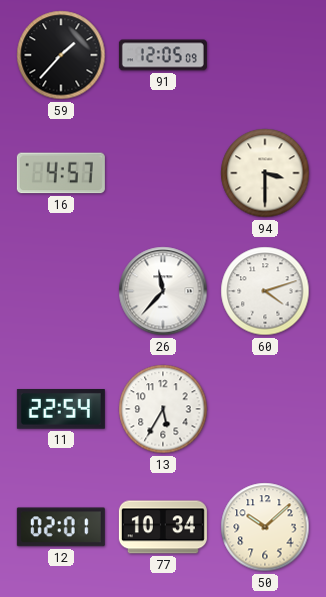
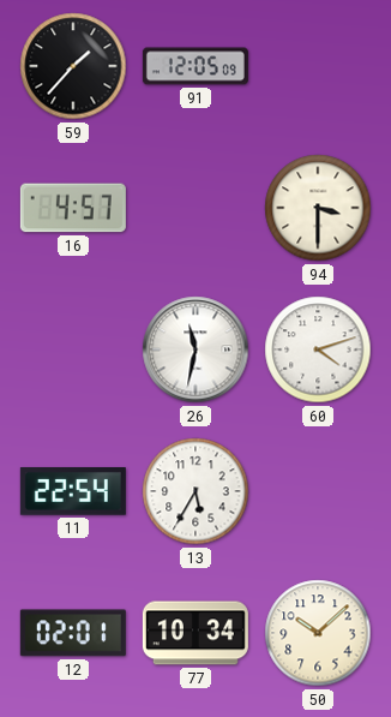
26: 11:37 -> 11:32
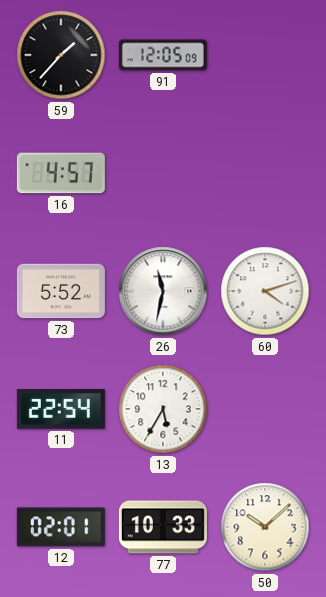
94: 3:30 -> none
73: none -> 5:52
77: 10:34 -> 10:33
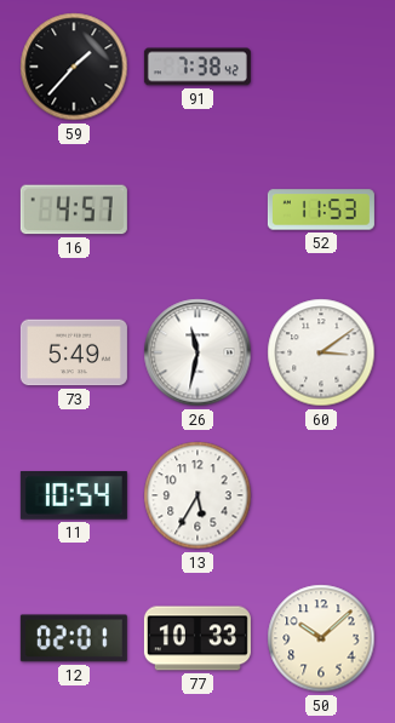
91: 12:05 -> 7:38
52: none -> 11:53
73: 5:52 -> 5:49
60: 4:12 -> 3:09
11: 22:54 -> 10:54
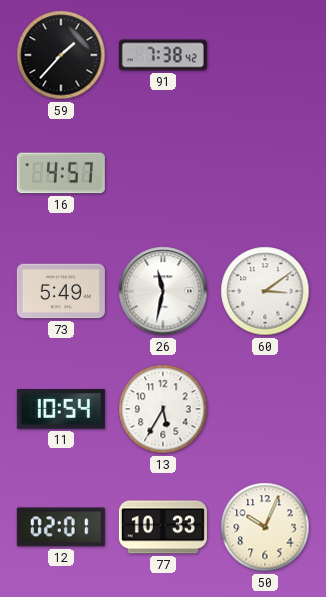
52: 11:53 -> none
50: 10:08 -> 10:04
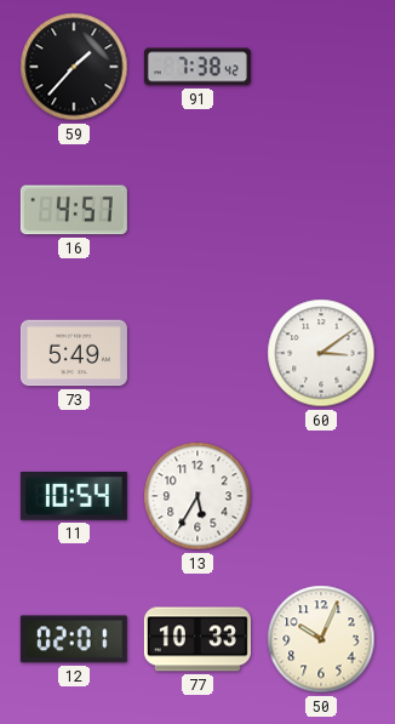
26: 11:32 -> none
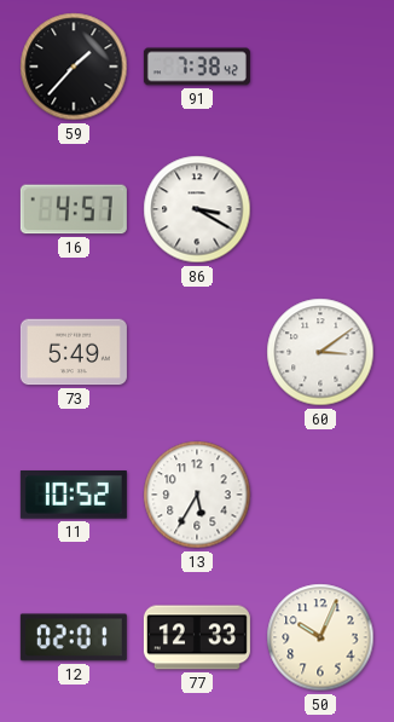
86: none -> 3:20
11: 10:54 -> 10:52
77: 10:33 -> 12:33
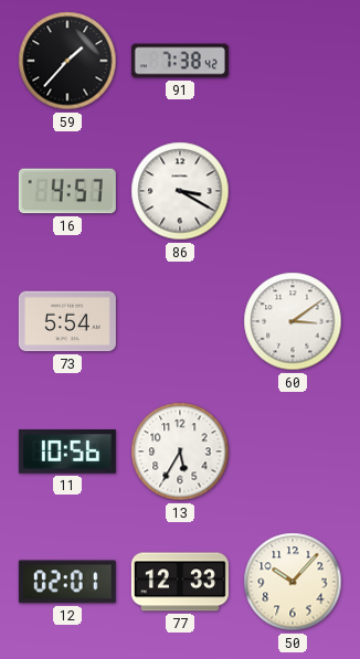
73: 5:49 -> 5:54
11: 10:52 -> 10:56
50: 10:04 -> 10:07
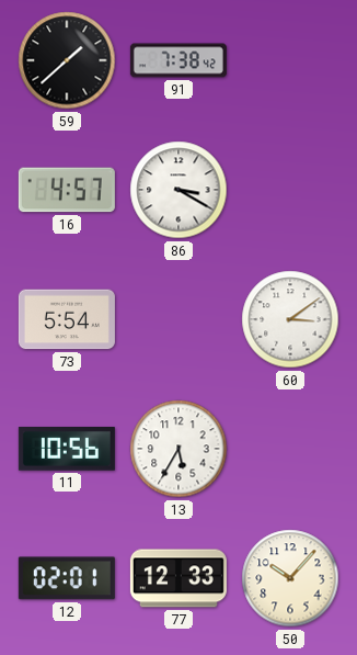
59: 1:37 -> 1:38
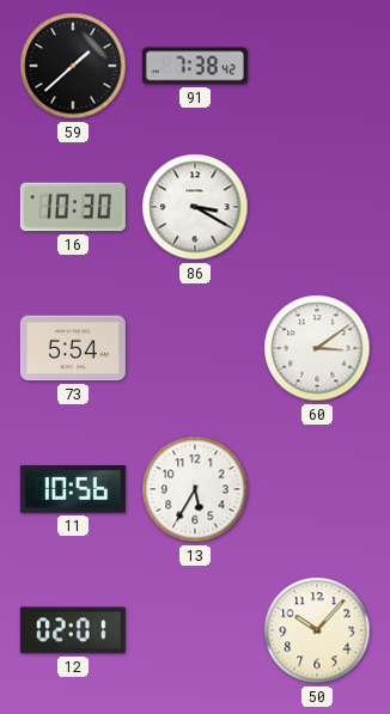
16: 4:57 -> 10:30
77: 12:33 -> none
